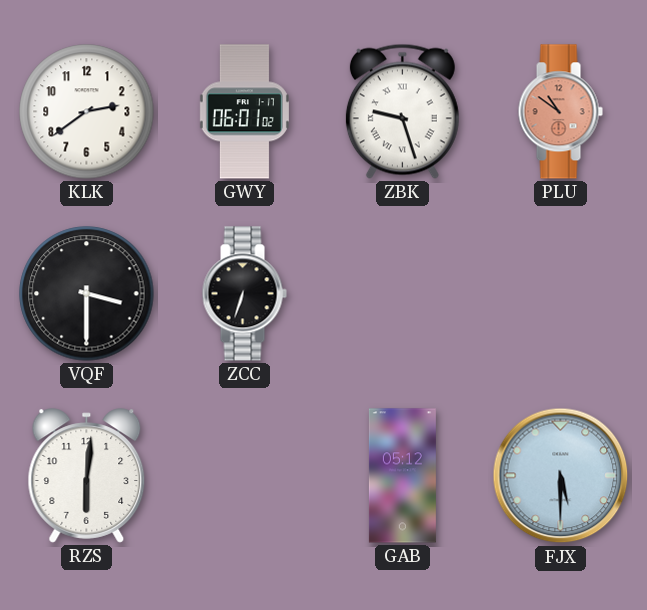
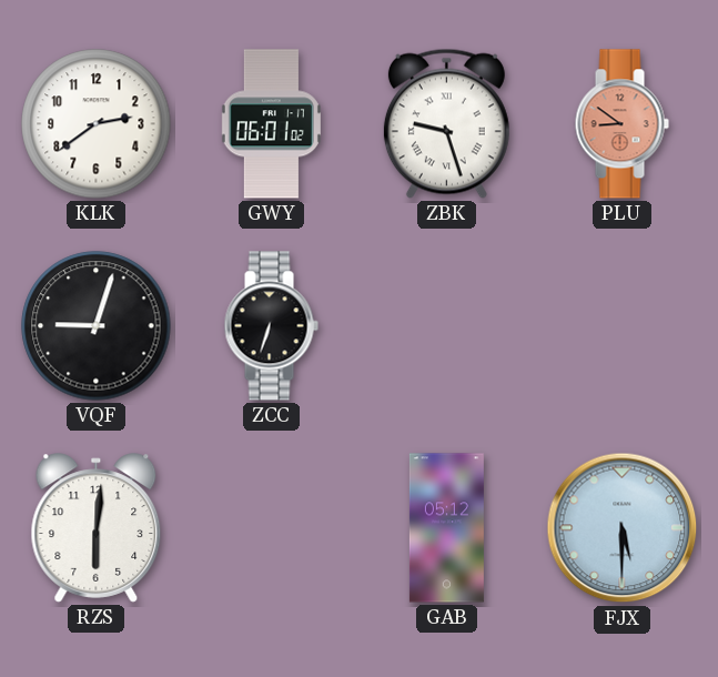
PLU: 10:51 -> 8:51
VQF: 3:30 -> 9:03
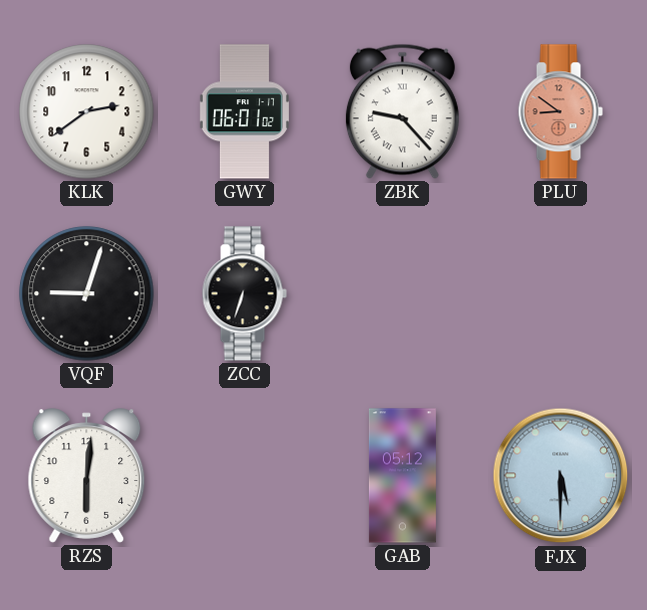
ZBK: 9:27 -> 9:23
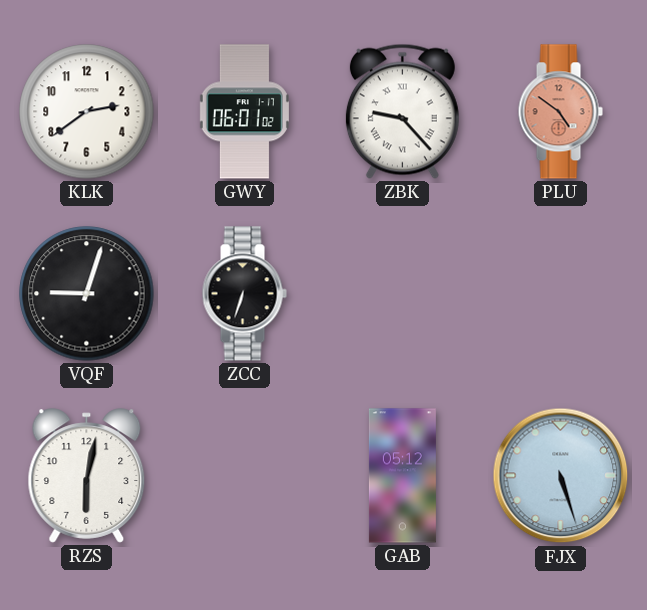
PLU: 8:51 -> 4:51
RZS: 6:01 -> 6:02
FJX: 5:30 -> 5:27
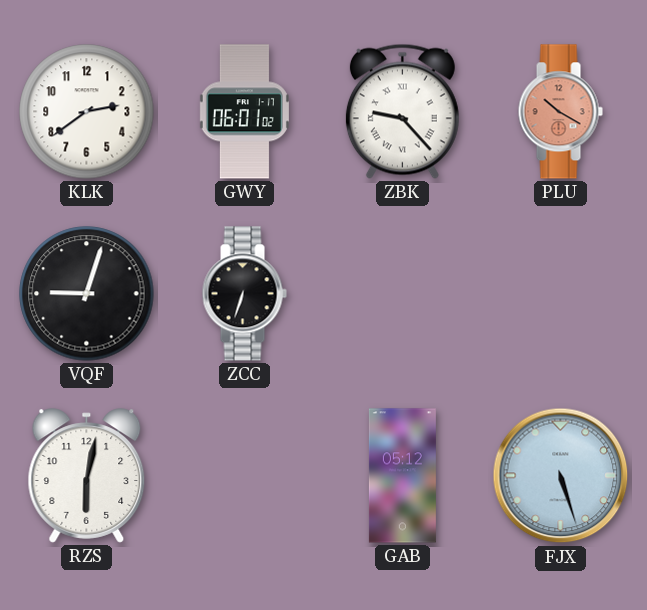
PLU: 4:51 -> 10:20
